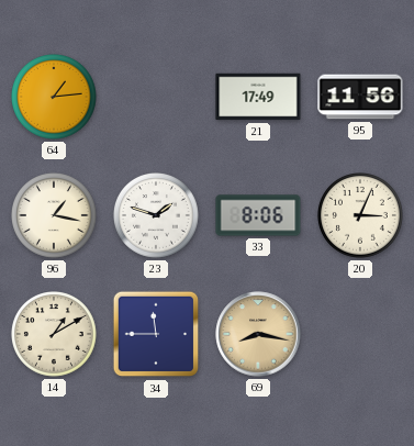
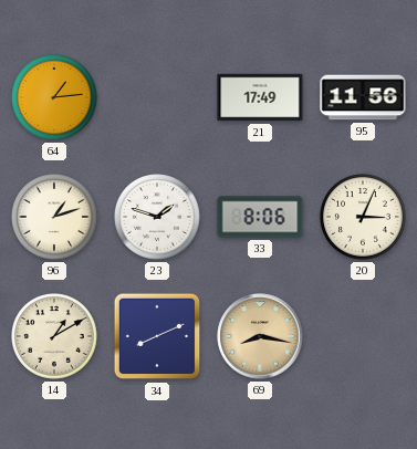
96: 1:17 -> 1:12
34: 11:45 -> 8:11
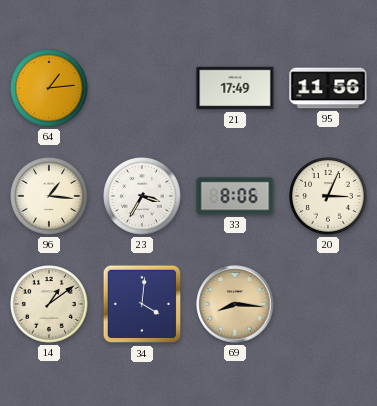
96: 1:12 -> 1:16
23: 1:48 -> 3:35
14: 1:10 -> 1:09
34: 8:11 -> 4:01
69: 8:17 -> 8:16
